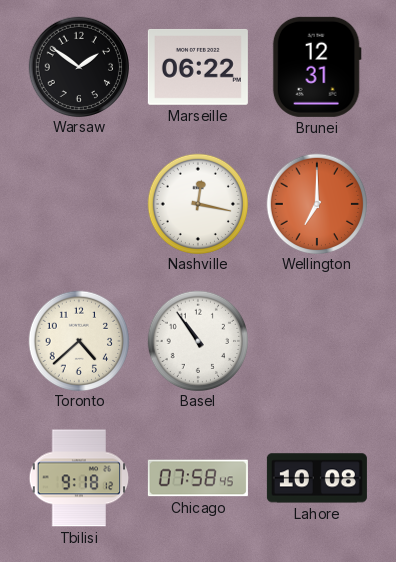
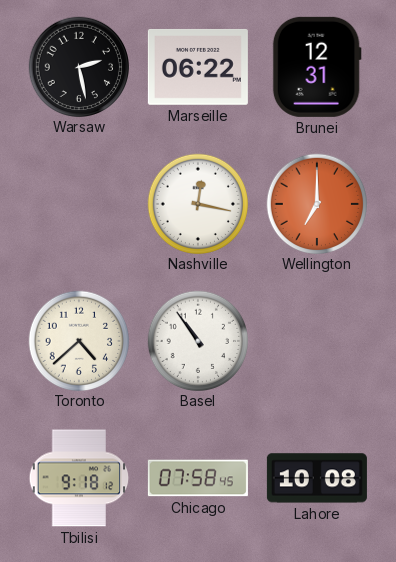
Warsaw: 1:51 -> 2:28
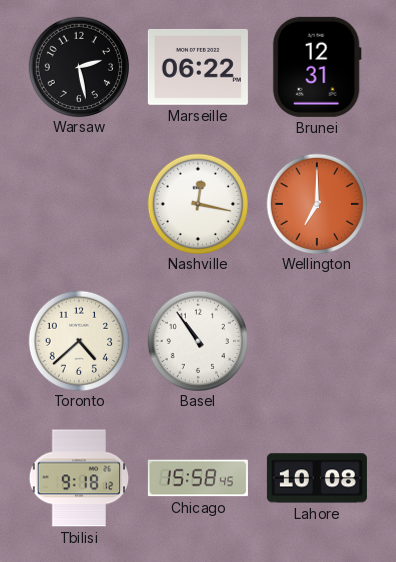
Chicago: 07:58 -> 15:58
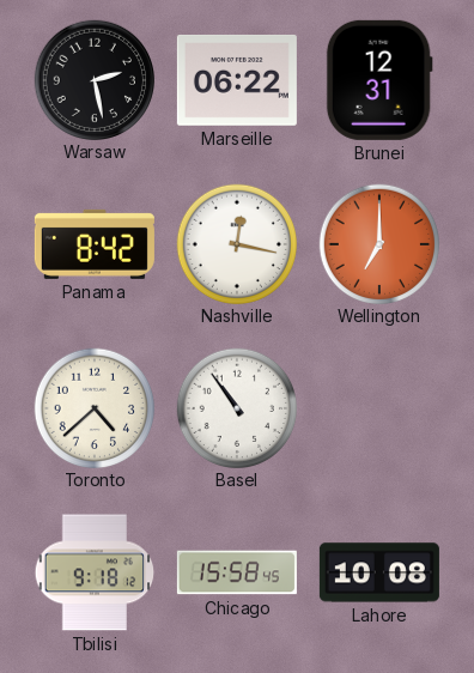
Panama: none -> 8:42
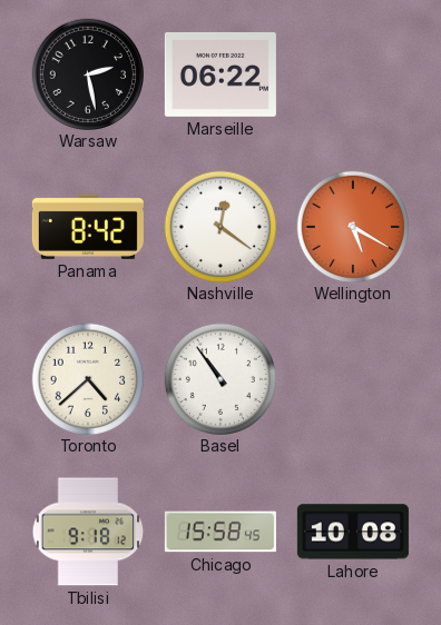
Brunei: 12:31 -> none
Nashville: 12:17 -> 12:21
Wellington: 7:00 -> 5:20
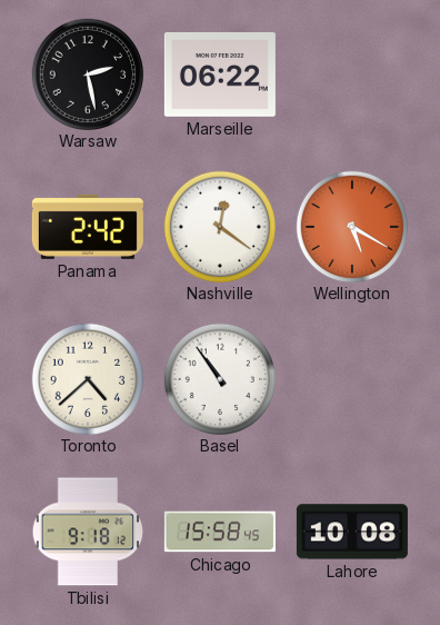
Panama: 8:42 -> 2:42
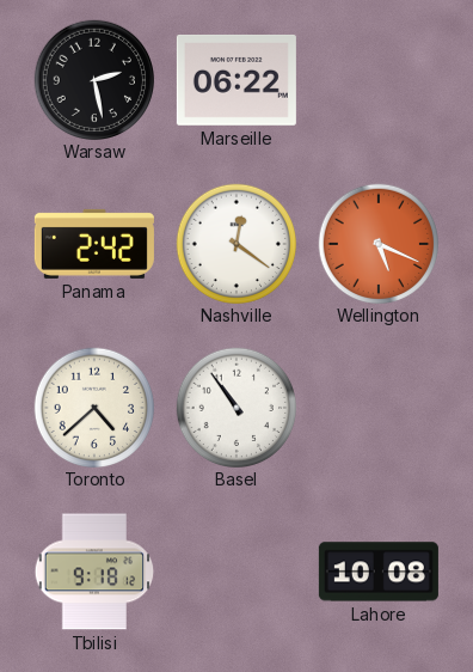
Wellington: 5:20 -> 5:19
Chicago: 15:58 -> none
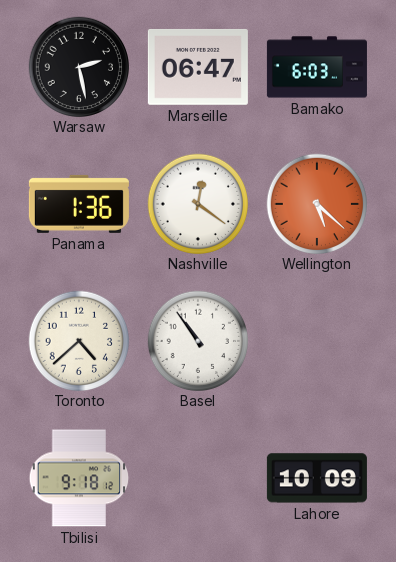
Marseille: 06:22 -> 06:47
Bamako: none -> 6:03
Panama: 2:42 -> 1:36
Wellington: 5:19 -> 5:22
Lahore: 10:08 -> 10:09
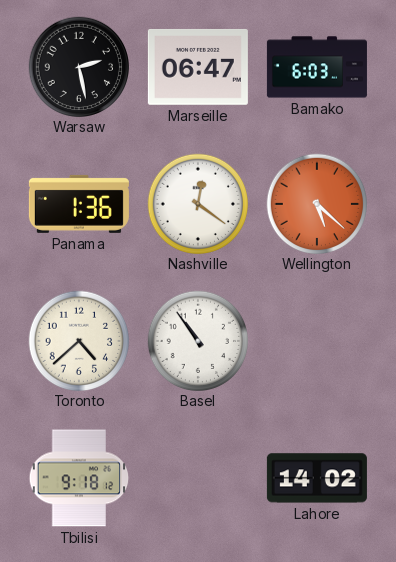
Lahore: 10:09 -> 14:02
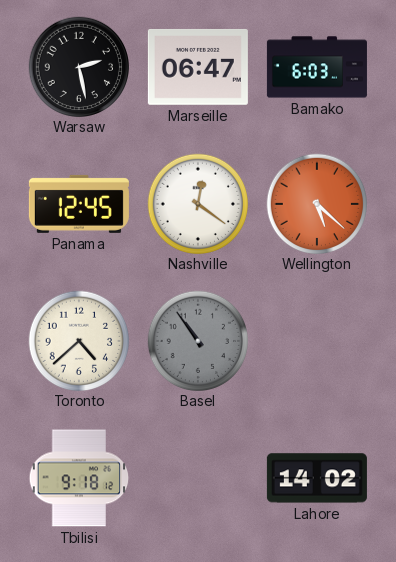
Panama: 1:36 -> 12:45
Basel dial: white -> grey
